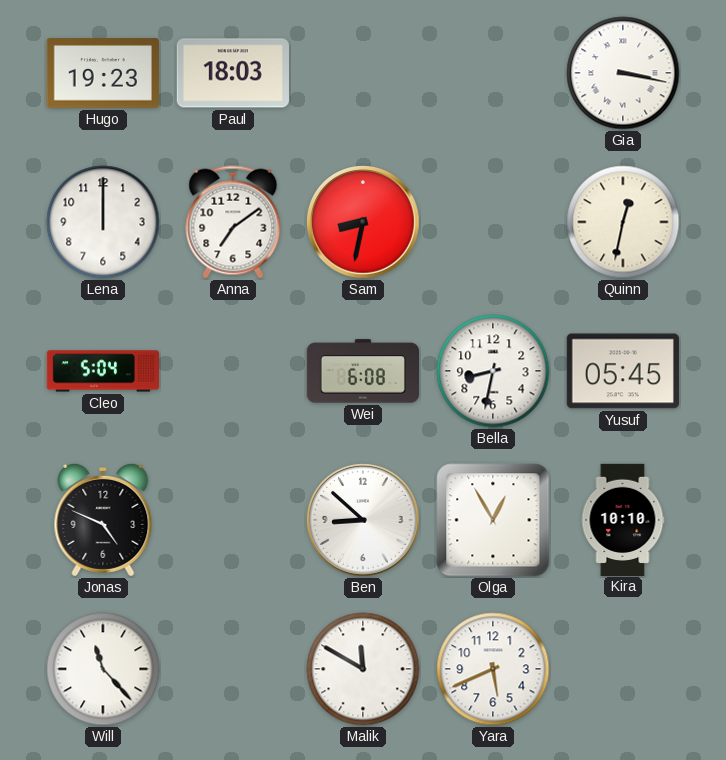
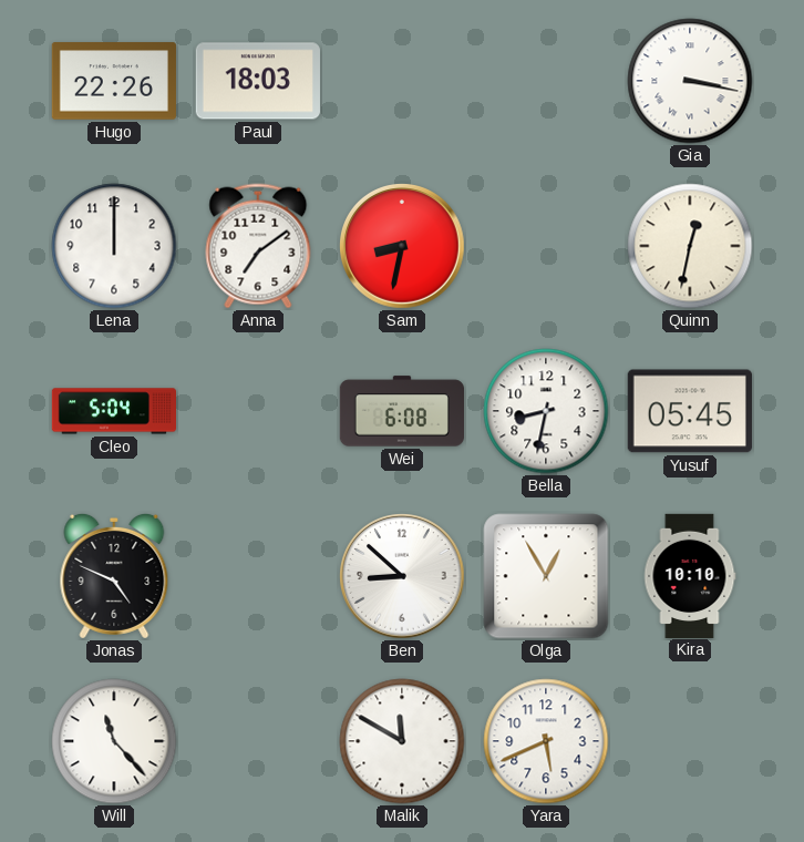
Hugo: 19:23 -> 22:26
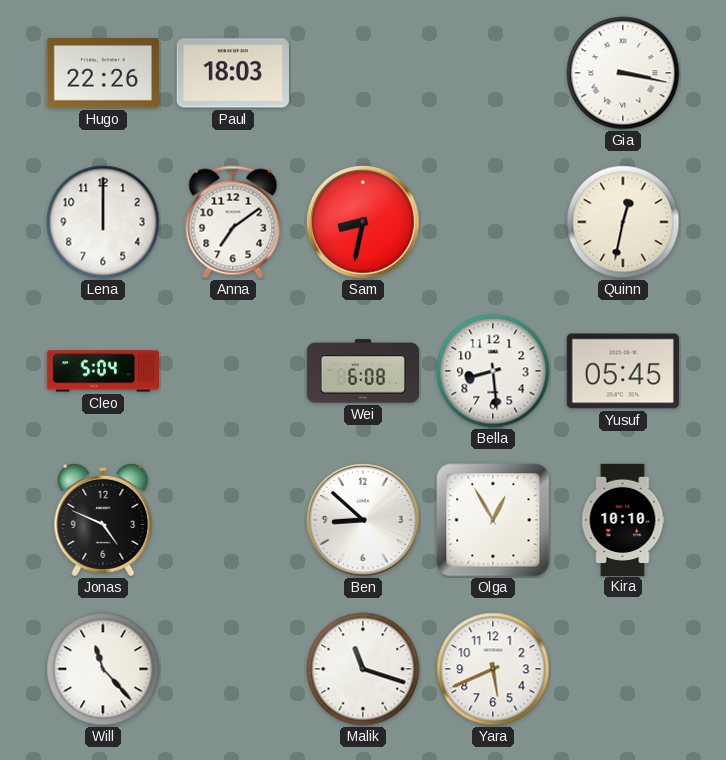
Bella: 8:32 -> 8:29
Malik: 11:50 -> 11:18
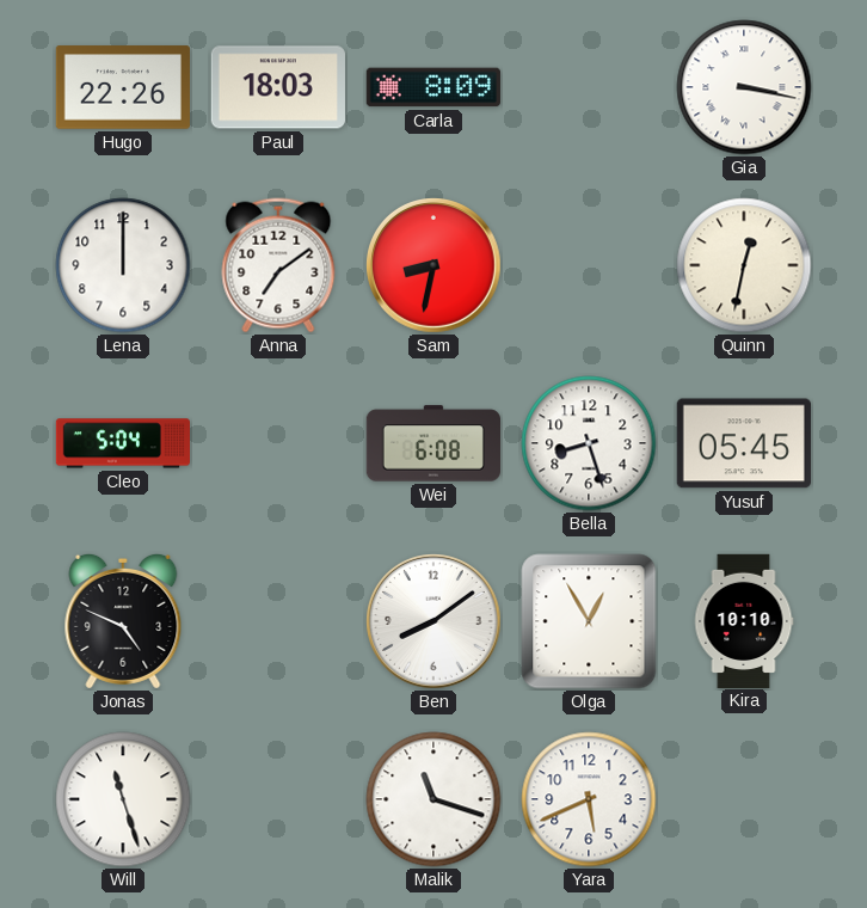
Carla: none -> 8:09
Bella: 8:29 -> 8:27
Ben: 8:52 -> 8:09
Will: 11:23 -> 11:27
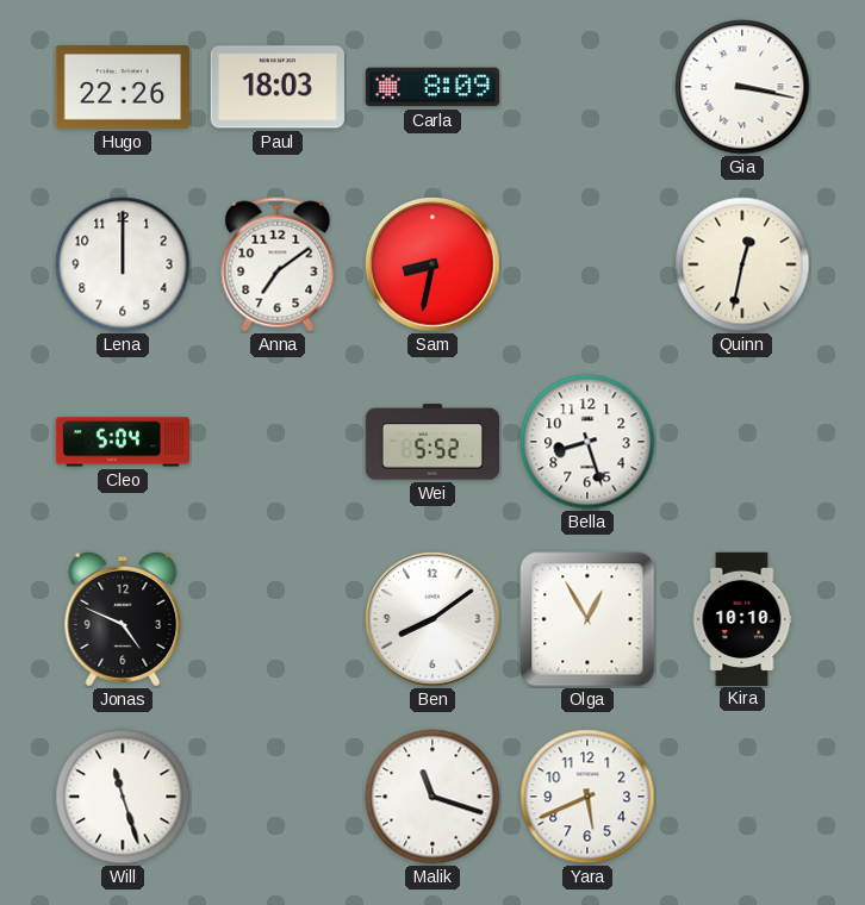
Wei: 6:08 -> 5:52
Yusuf: 05:45 -> none
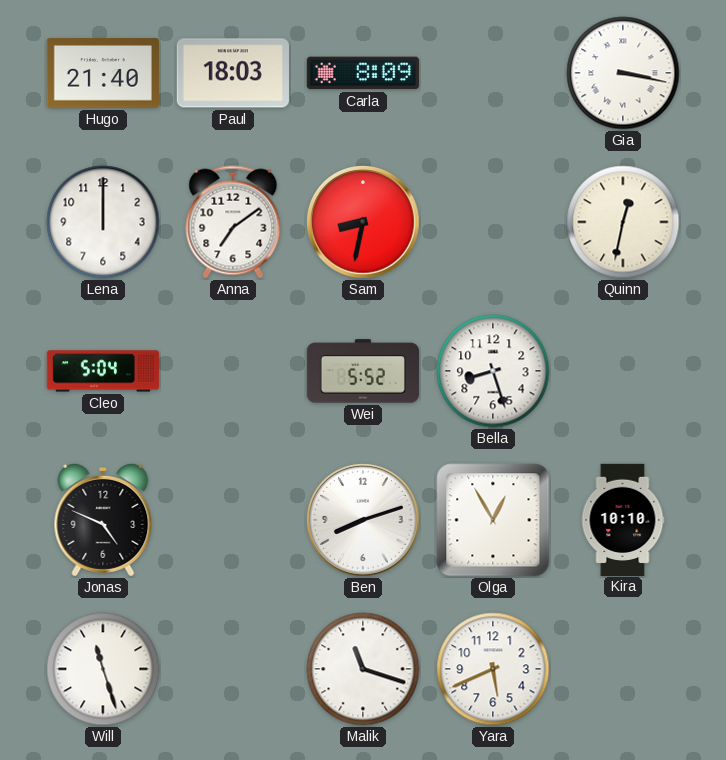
Hugo: 22:26 -> 21:40
Ben: 8:09 -> 8:12
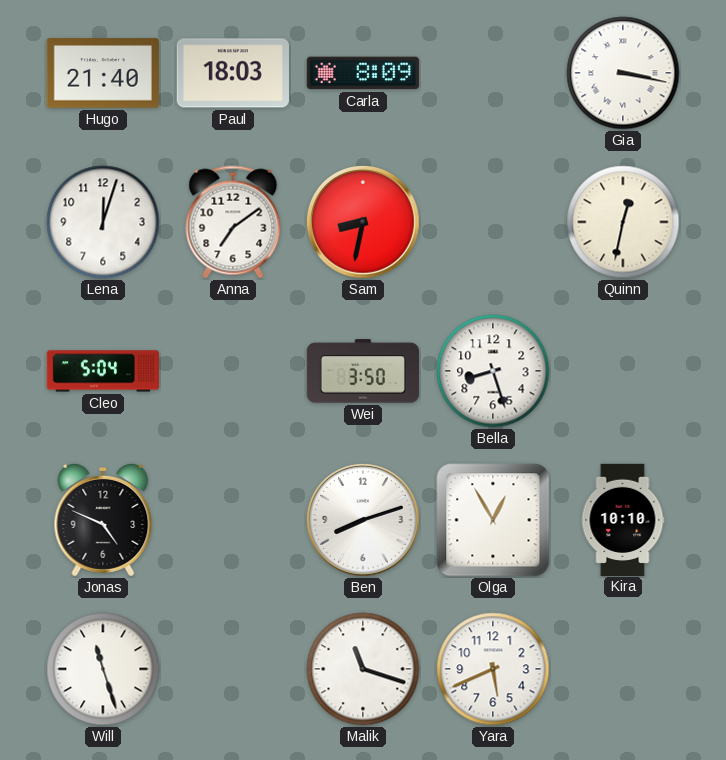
Lena: 12:00 -> 12:03
Wei: 5:52 -> 3:50
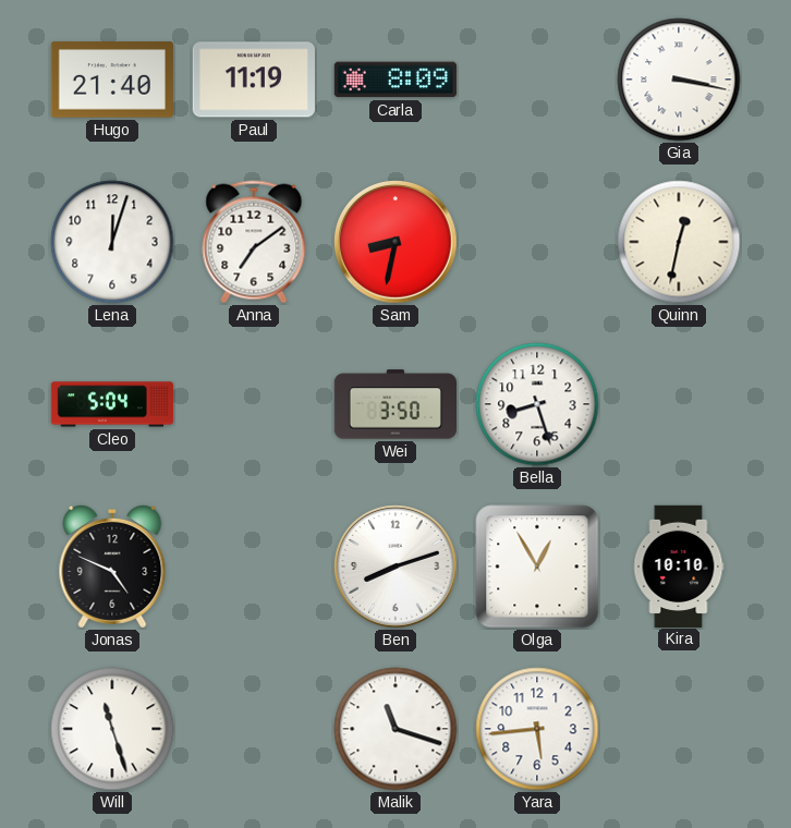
Paul: 18:03 -> 11:19
Yara: 5:41 -> 5:44
